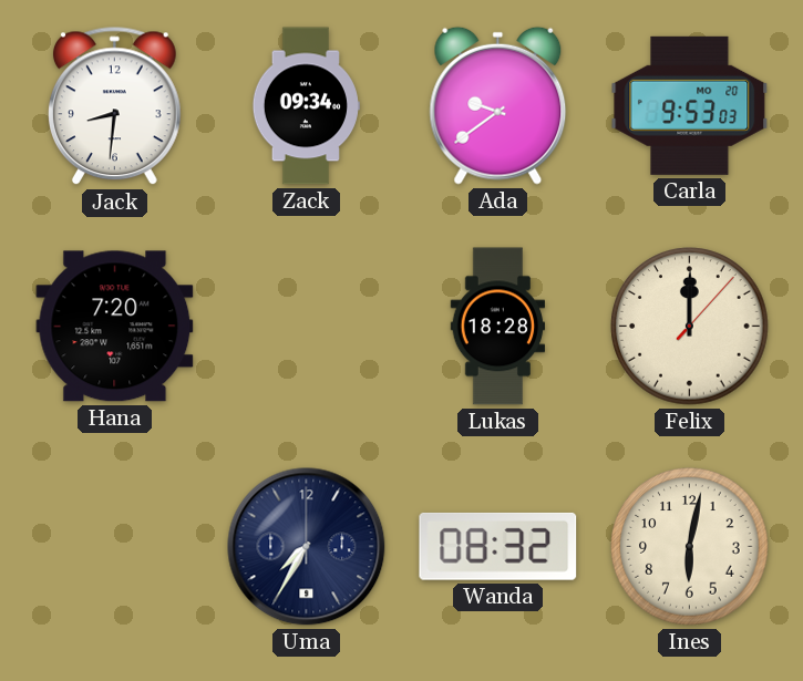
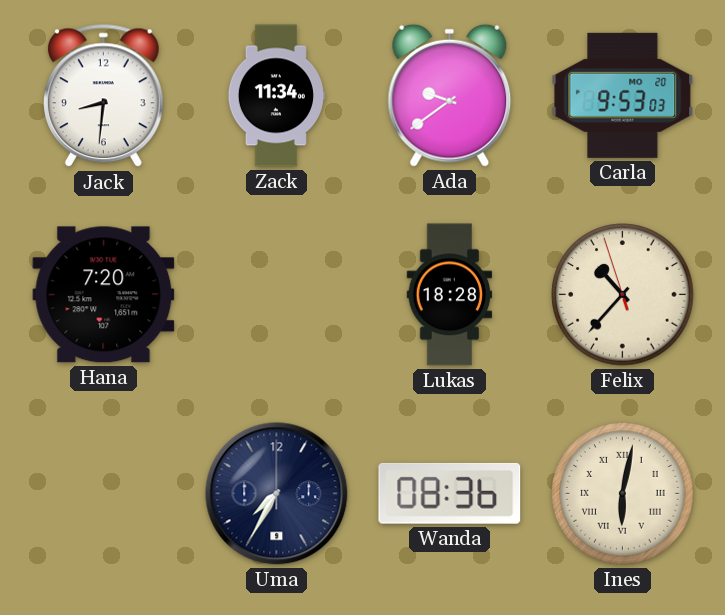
Zack: 09:34 -> 11:34
Felix: 12:00 -> 10:36
Wanda: 08:32 -> 08:36
Ines numerals: Arabic -> Roman
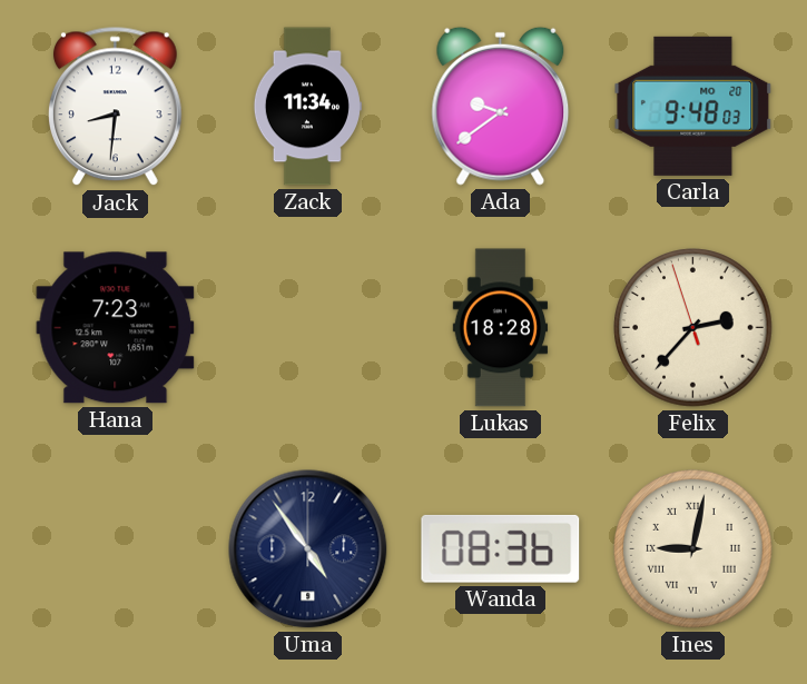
Carla: 9:53 -> 9:48
Hana: 7:20 -> 7:23
Felix: 10:36 -> 2:36
Uma: 7:35 -> 4:54
Ines: 6:02 -> 9:02
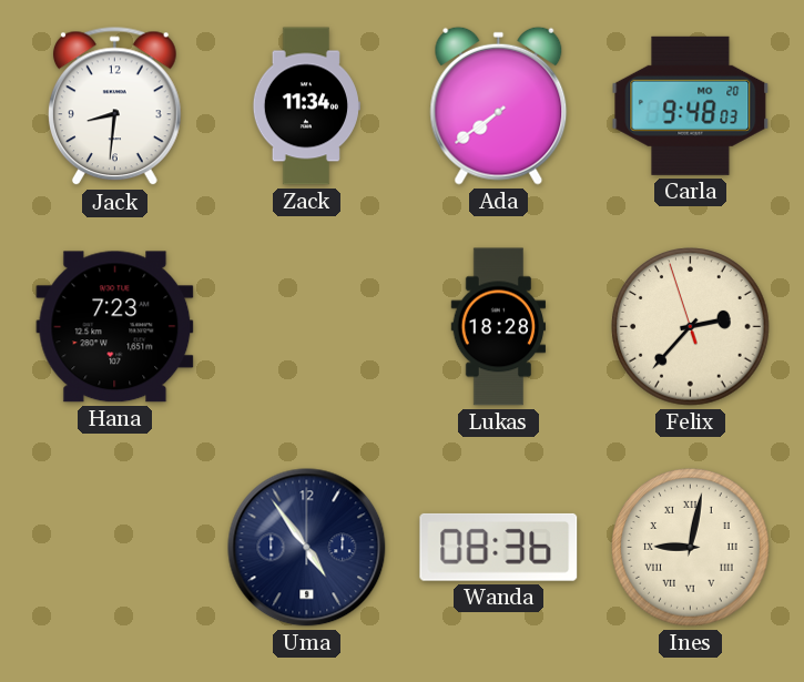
Ada: 9:39 -> 7:39
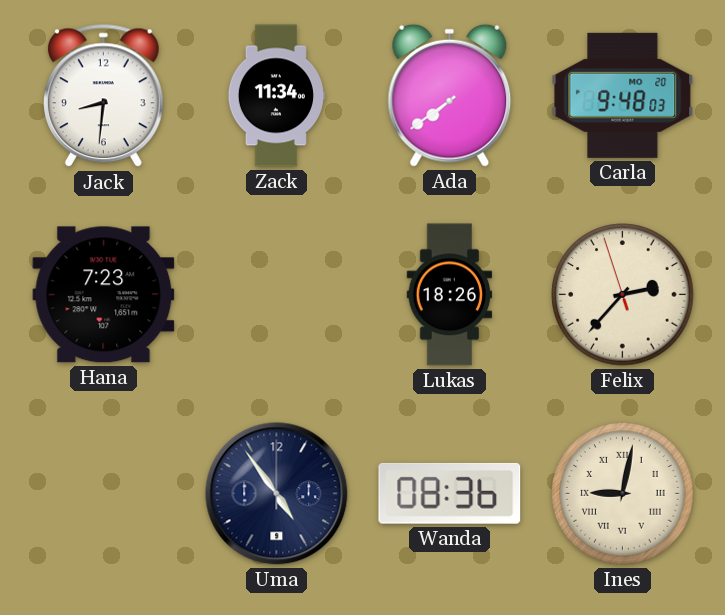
Lukas: 18:28 -> 18:26
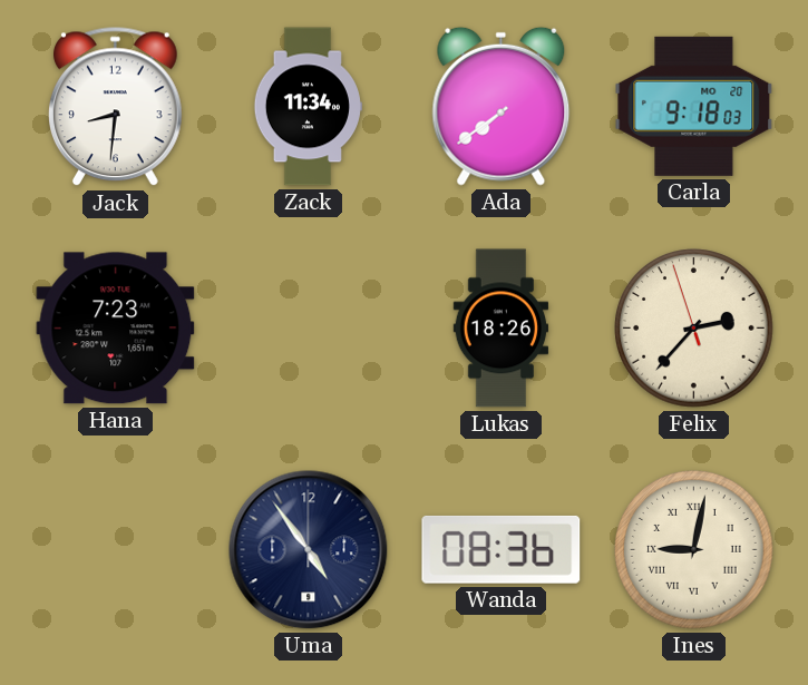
Carla: 9:48 -> 9:18
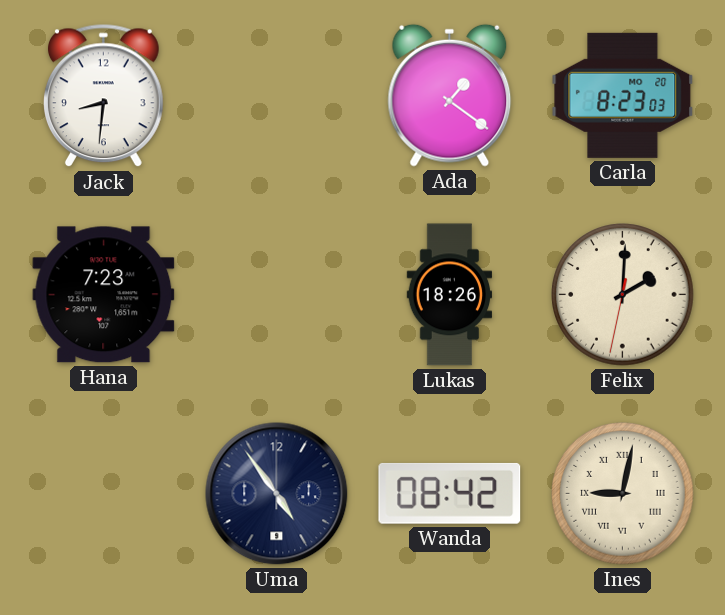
Zack: 11:34 -> none
Ada: 7:39 -> 1:21
Carla: 9:18 -> 8:23
Felix: 2:36 -> 2:00
Wanda: 08:36 -> 08:42
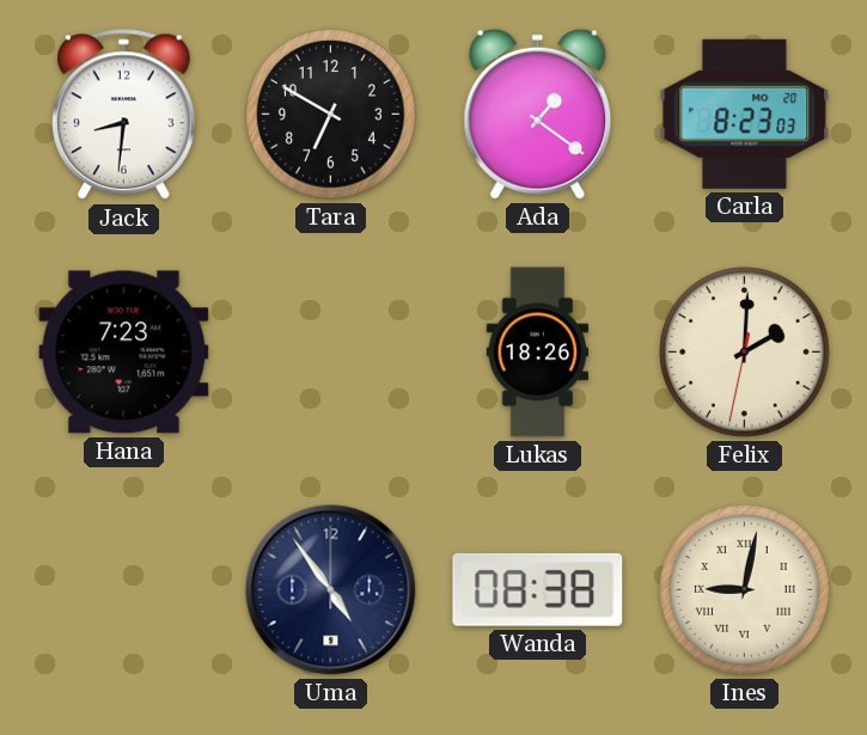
Tara: none -> 6:50
Wanda: 08:42 -> 08:38
